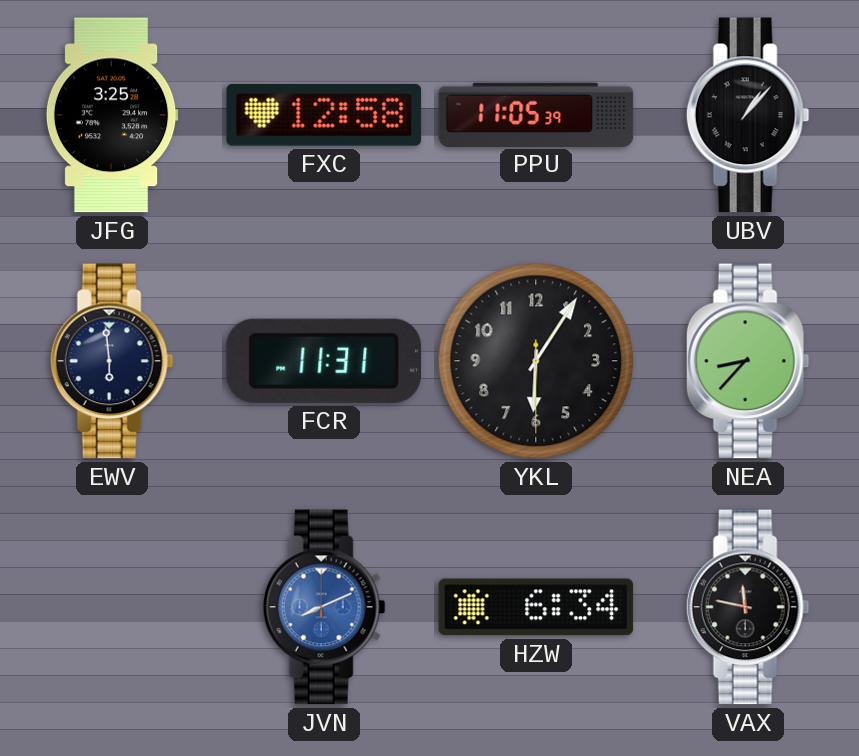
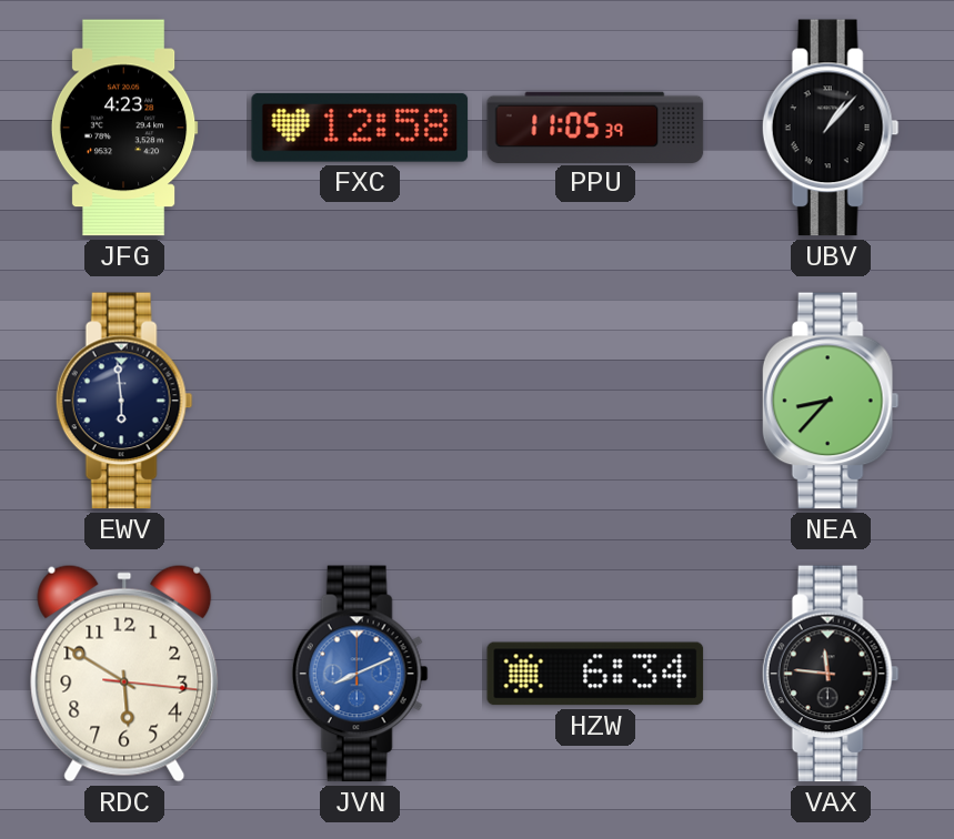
JFG: 3:25 -> 4:23
FCR: 11:31 -> none
YKL: 6:05 -> none
RDC: none -> 5:50
VAX: 11:47 -> 11:46
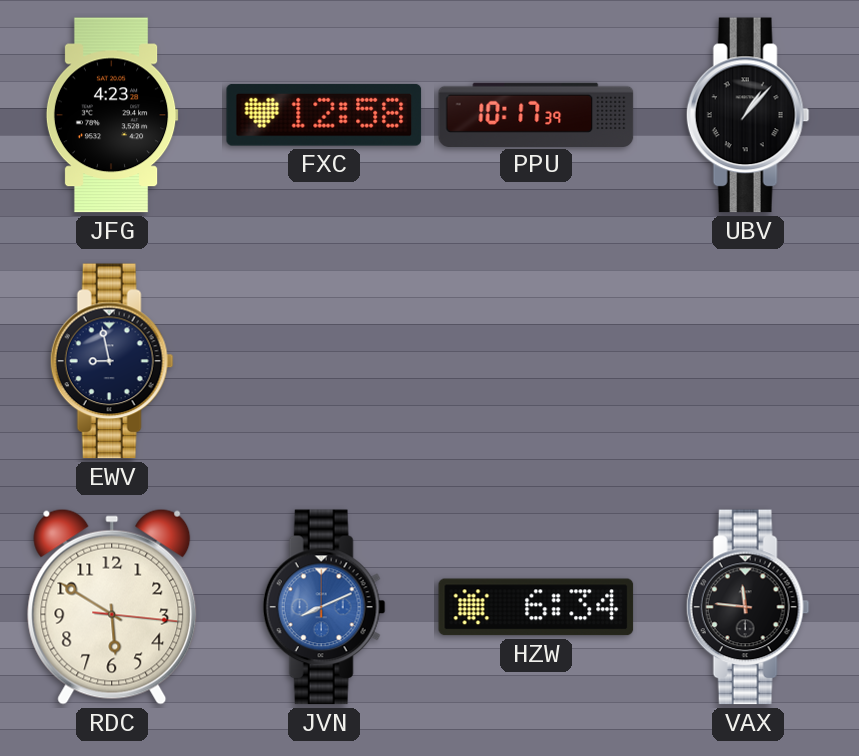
PPU: 11:05 -> 10:17
EWV: 5:59 -> 8:58
NEA: 8:37 -> none
